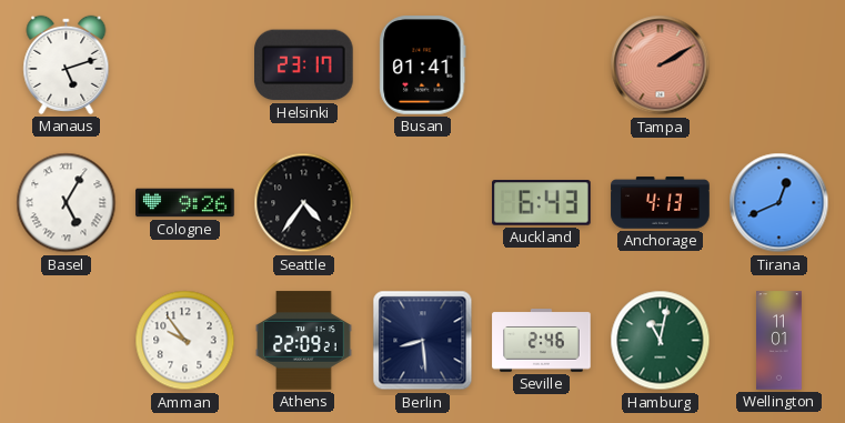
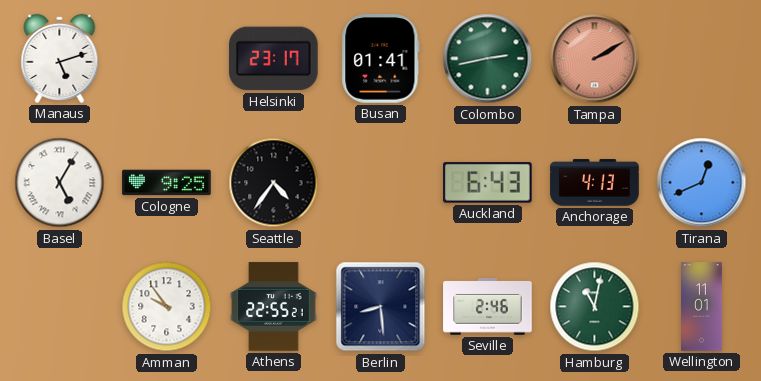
Colombo: none -> 2:43
Cologne: 9:26 -> 9:25
Athens: 22:09 -> 22:55
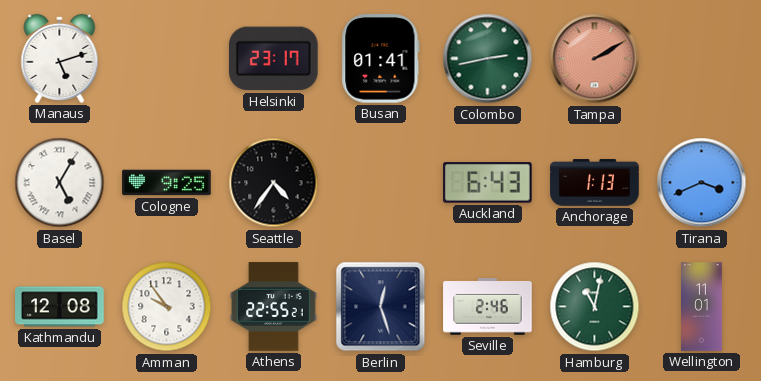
Anchorage: 4:13 -> 1:13
Tirana: 12:41 -> 3:41
Kathmandu: none -> 12:08
Berlin: 8:29 -> 12:27
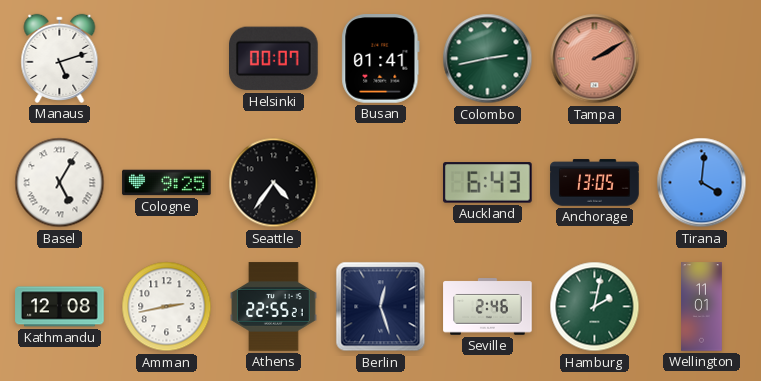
Helsinki: 23:17 -> 00:07
Anchorage: 1:13 -> 13:05
Tirana: 3:41 -> 4:01
Amman: 9:54 -> 2:43
Hamburg: 11:02 -> 2:02
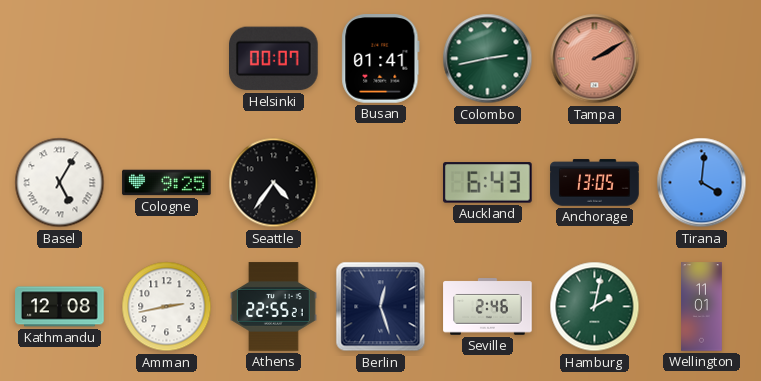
Manaus: 5:12 -> none
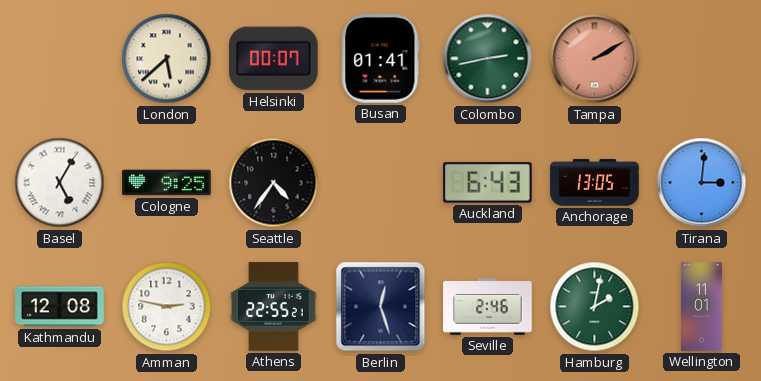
London: none -> 5:38
Tirana: 4:01 -> 3:01
Amman: 2:43 -> 2:47
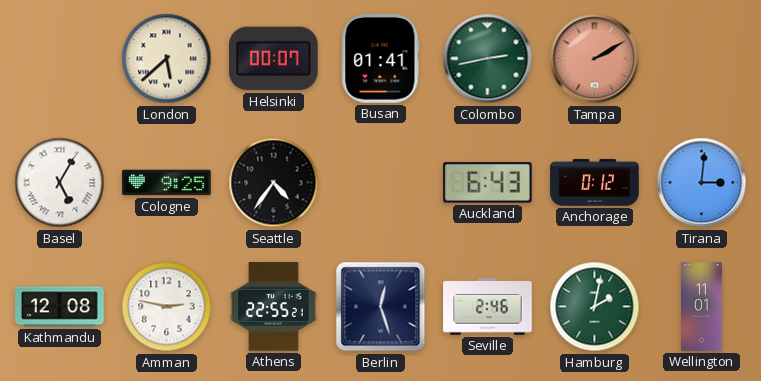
Anchorage: 13:05 -> 0:12
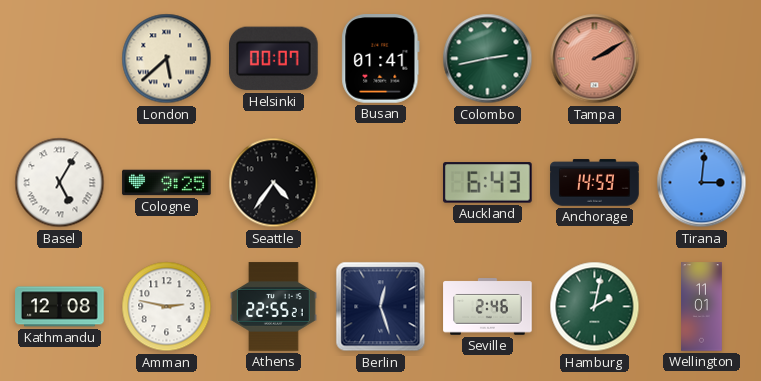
Anchorage: 0:12 -> 14:59
